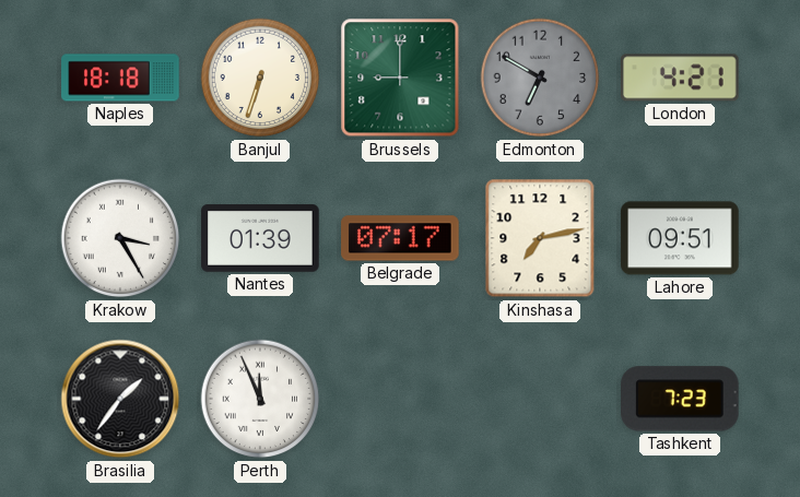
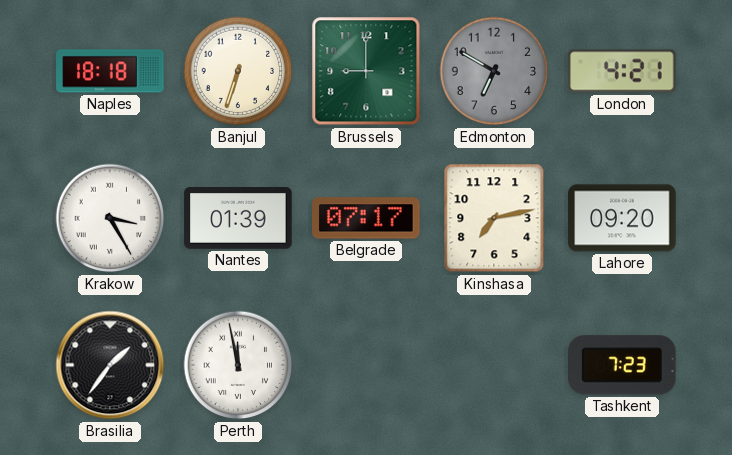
Lahore: 09:51 -> 09:20
Perth: 11:56 -> 11:58
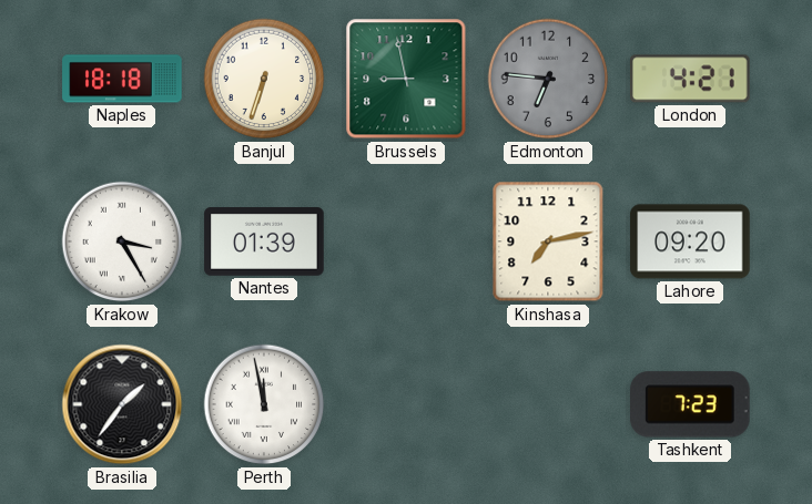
Brussels: 9:00 -> 8:58
Edmonton: 6:50 -> 6:46
Belgrade: 07:17 -> none
